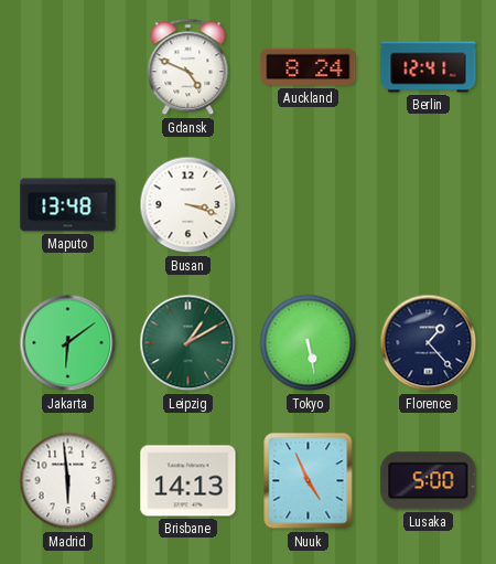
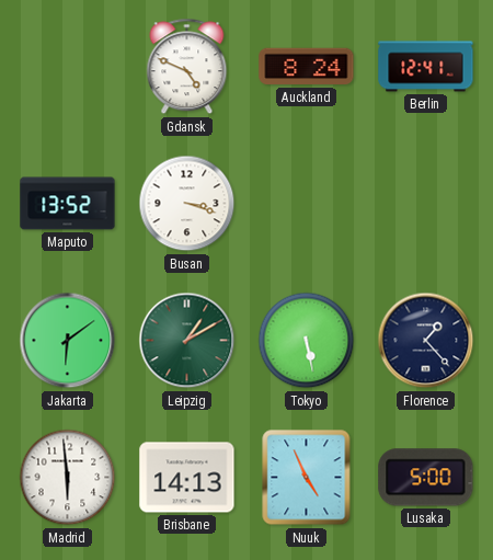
Maputo: 13:48 -> 13:52
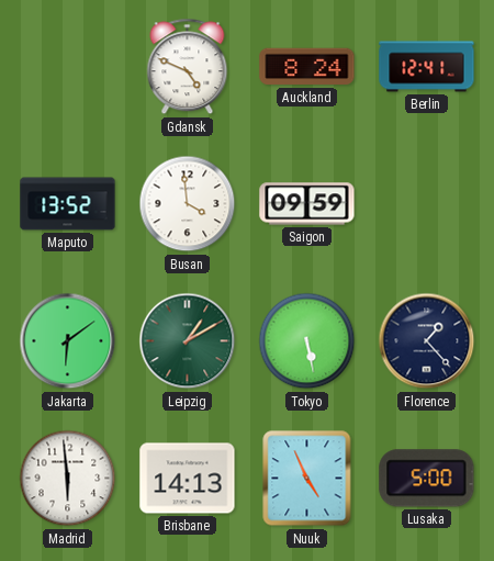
Busan: 3:18 -> 3:59
Saigon: none -> 09:59
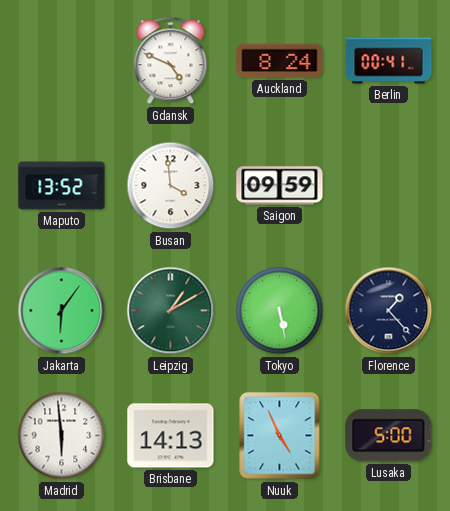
Berlin: 12:41 -> 00:41
Jakarta: 6:09 -> 6:06
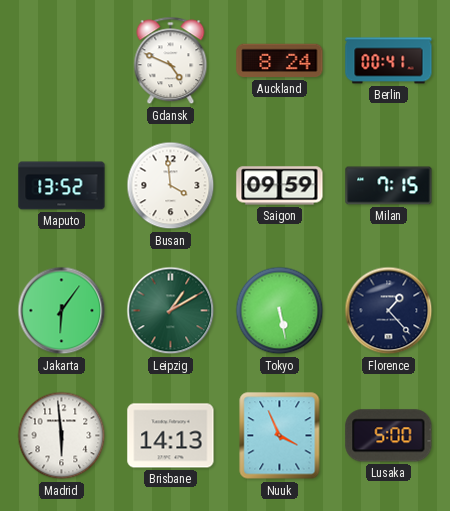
Milan: none -> 7:15
Nuuk: 4:56 -> 3:56
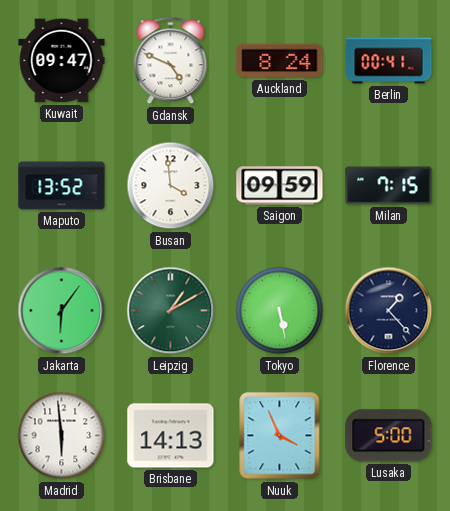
Kuwait: none -> 09:47
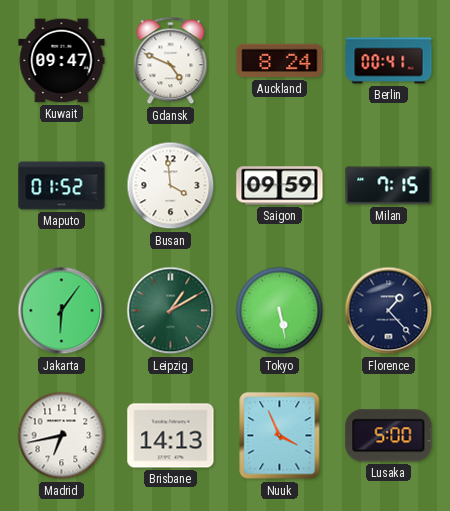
Maputo: 13:52 -> 01:52
Madrid: 5:59 -> 6:43
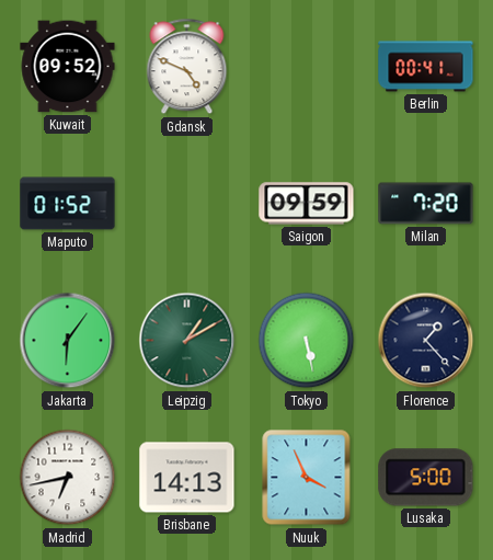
Kuwait: 09:47 -> 09:52
Auckland: 8:24 -> none
Busan: 3:59 -> none
Milan: 7:15 -> 7:20
